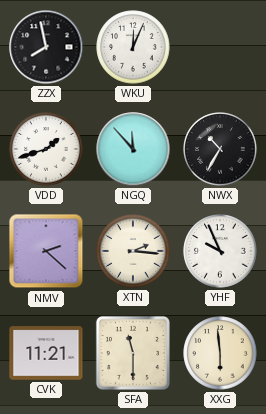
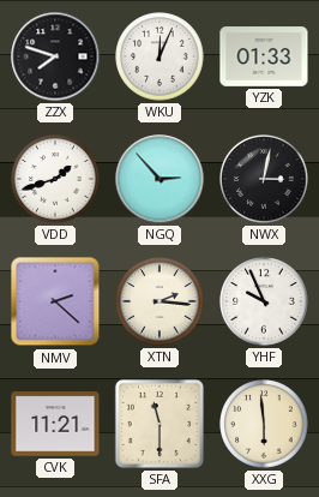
ZZX: 7:58 -> 7:48
YZK: none -> 01:33
NGQ: 11:53 -> 2:53
NWX: 10:35 -> 3:02
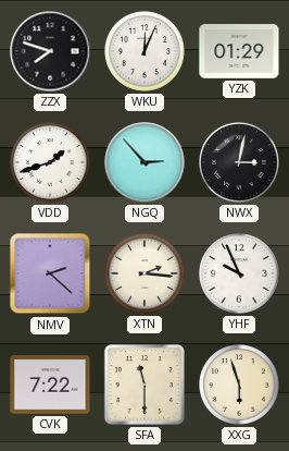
YZK: 01:33 -> 01:29
CVK: 11:21 -> 7:22
XXG: 5:59 -> 5:57
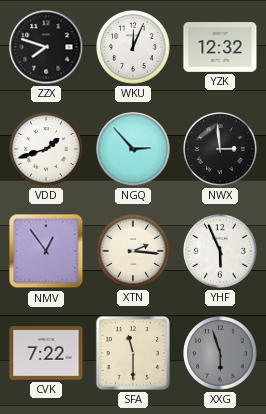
YZK: 01:29 -> 12:32
NWX: 3:02 -> 2:59
NMV: 2:22 -> 12:54
YHF: 9:56 -> 5:56
XXG dial: cream -> grey
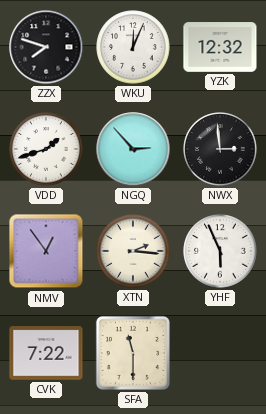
XXG: 5:57 -> none
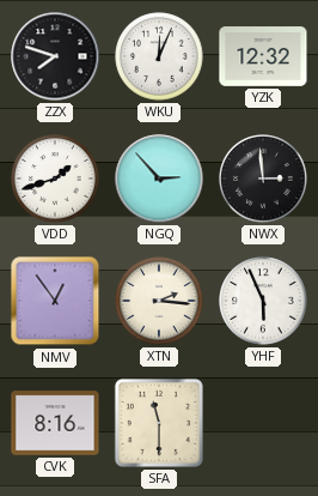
CVK: 7:22 -> 8:16
